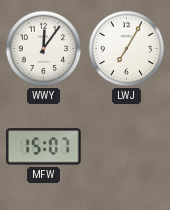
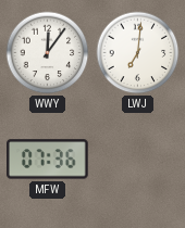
LWJ: 7:05 -> 7:01
MFW: 15:07 -> 07:36
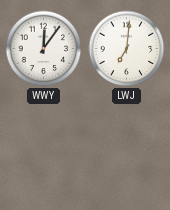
MFW: 07:36 -> none
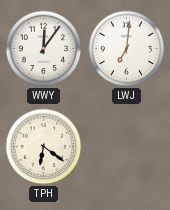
TPH: none -> 6:21
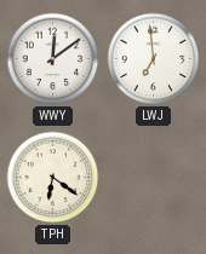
WWY: 12:06 -> 12:09
LWJ: 7:01 -> 6:59
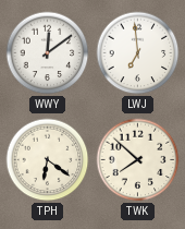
TWK: none -> 7:52
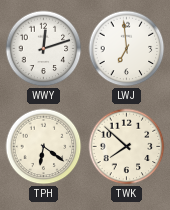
WWY: 12:09 -> 12:12
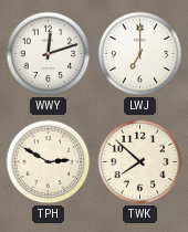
LWJ: 6:59 -> 7:00
TPH: 6:21 -> 2:50
